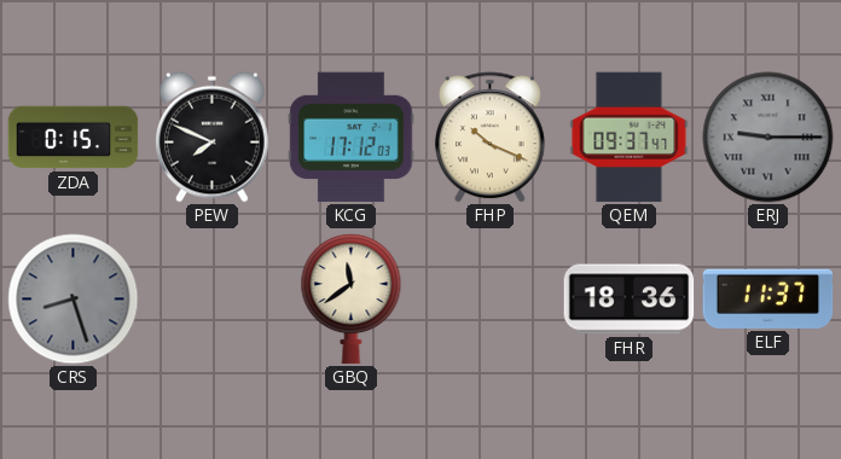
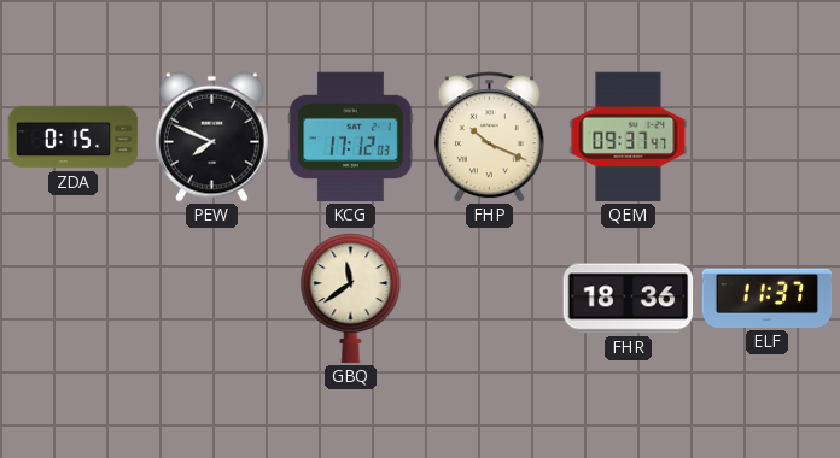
ERJ: 9:15 -> none
CRS: 8:27 -> none
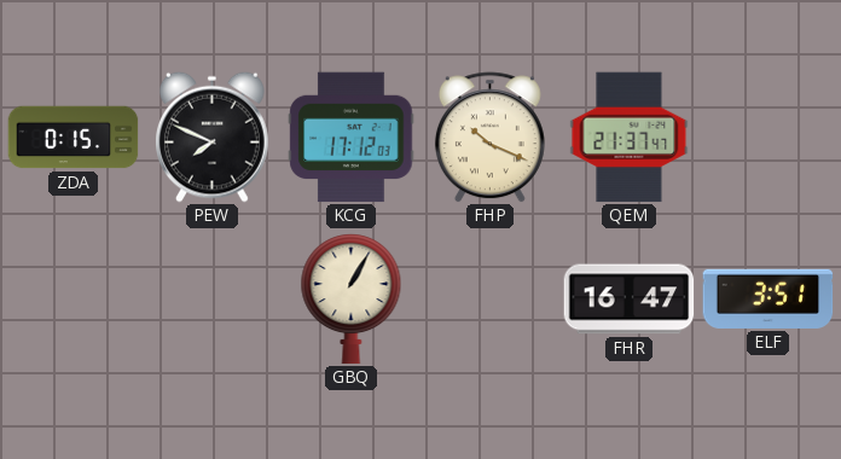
QEM: 09:37 -> 21:37
GBQ: 11:39 -> 1:05
FHR: 18:36 -> 16:47
ELF: 11:37 -> 3:51
